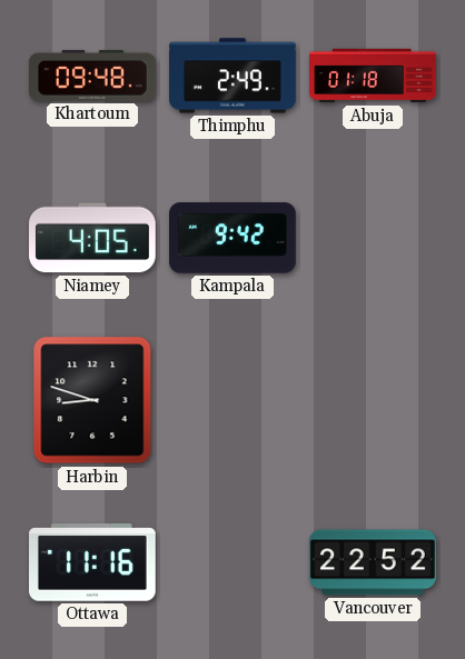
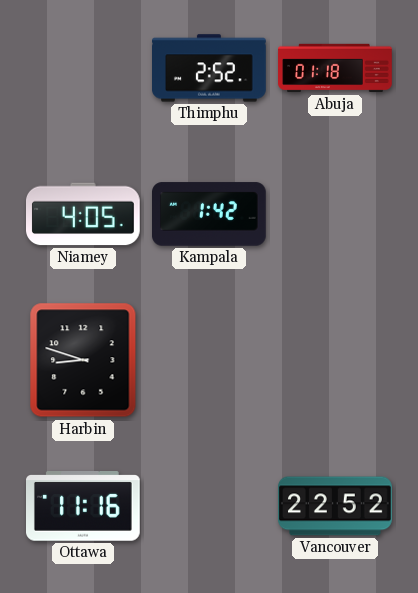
Khartoum: 09:48 -> none
Thimphu: 2:49 -> 2:52
Kampala: 9:42 -> 1:42
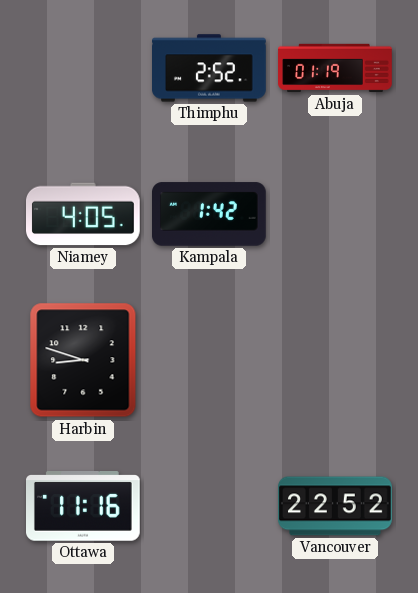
Abuja: 01:18 -> 01:19
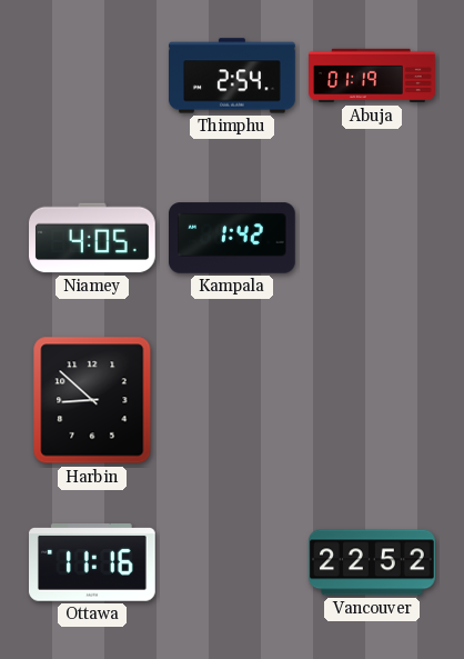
Thimphu: 2:52 -> 2:54
Harbin: 8:48 -> 8:52
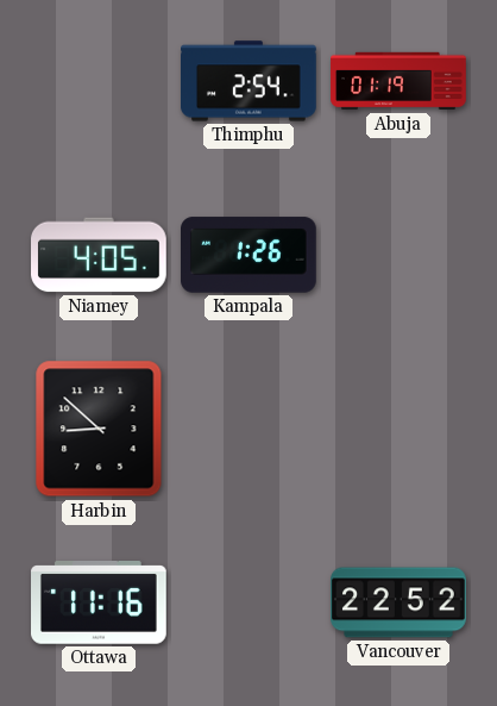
Kampala: 1:42 -> 1:26
